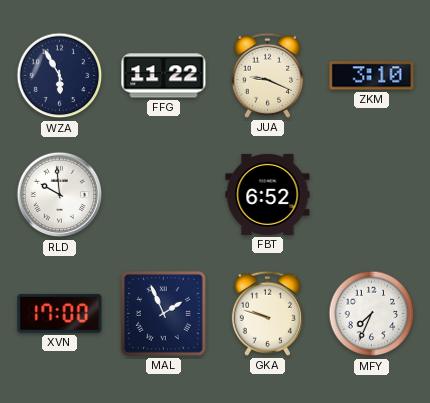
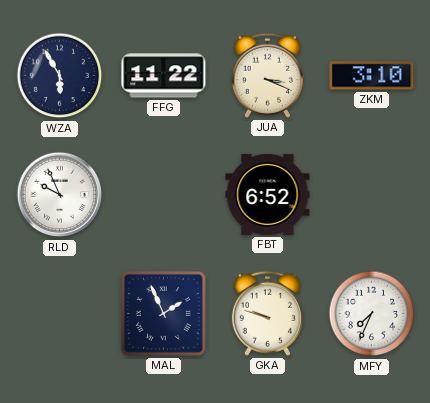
JUA: 9:19 -> 3:19
RLD: 9:59 -> 9:56
XVN: 17:00 -> none
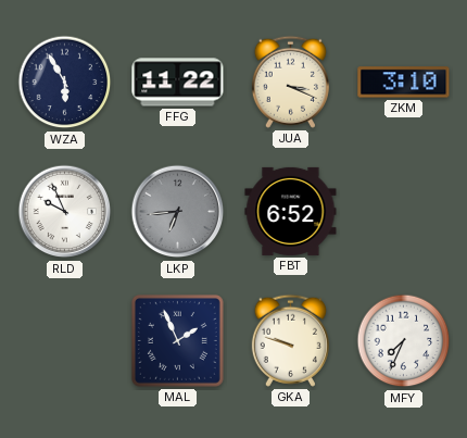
LKP: none -> 6:44
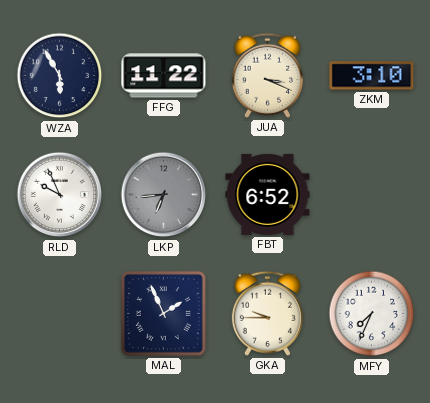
GKA: 9:48 -> 9:45
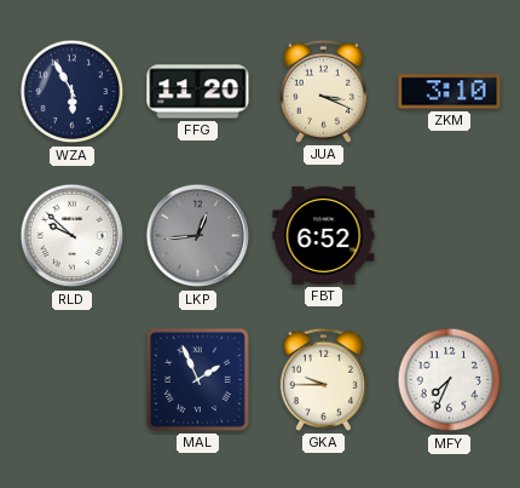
FFG: 11:22 -> 11:20
RLD: 9:56 -> 9:52
LKP: 6:44 -> 12:44
